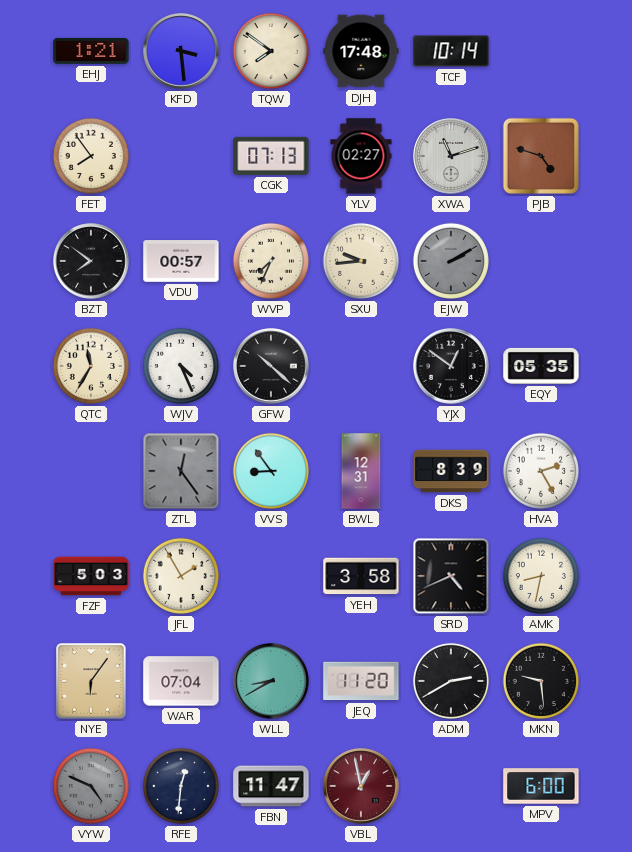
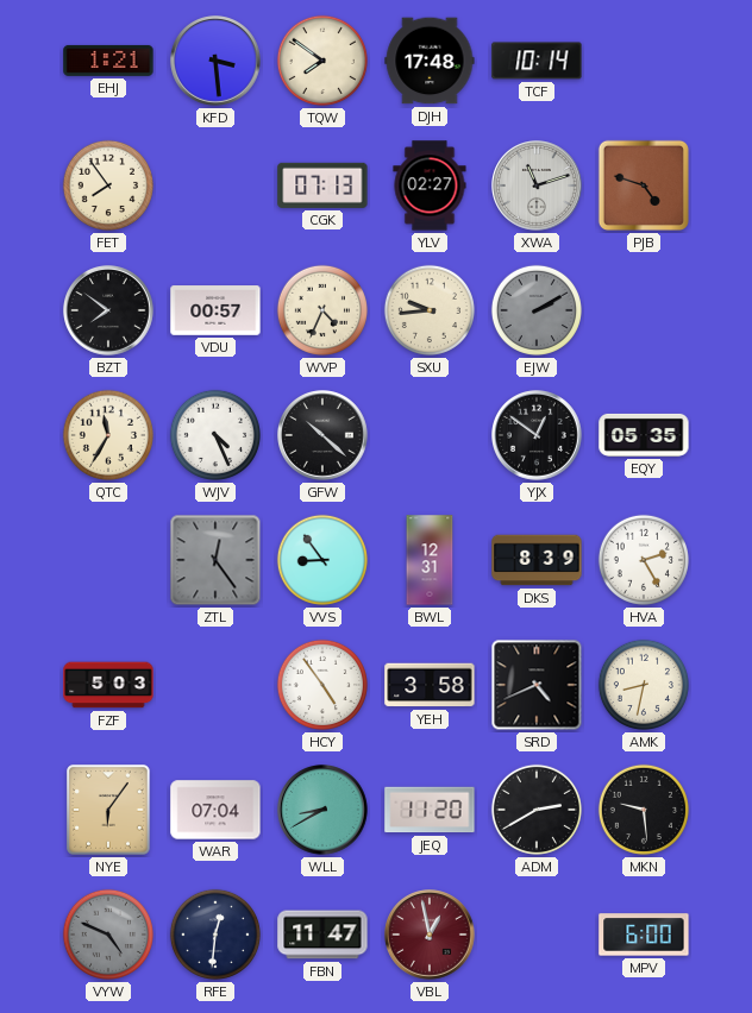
WVP: 7:34 -> 4:34
JFL: 1:55 -> none
HCY: none -> 4:54
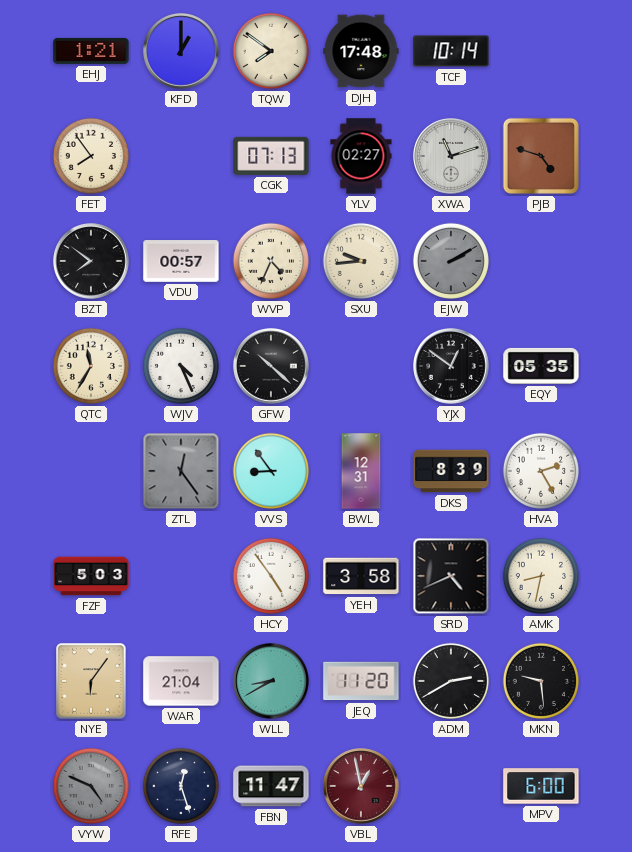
KFD: 3:29 -> 1:00
WAR: 07:04 -> 21:04
RFE: 12:31 -> 12:27
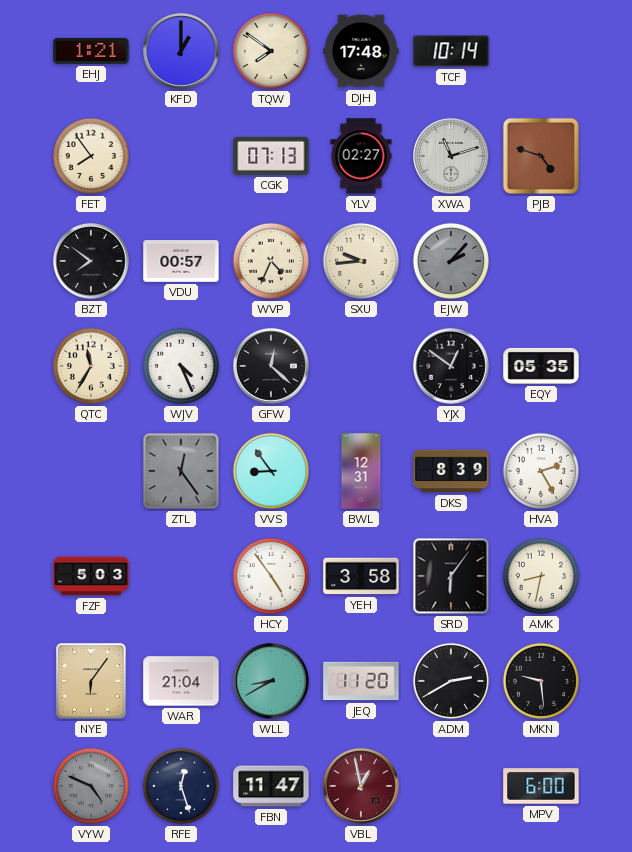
EJW: 2:10 -> 2:07
GFW: 10:22 -> 12:22
SRD: 4:41 -> 6:06
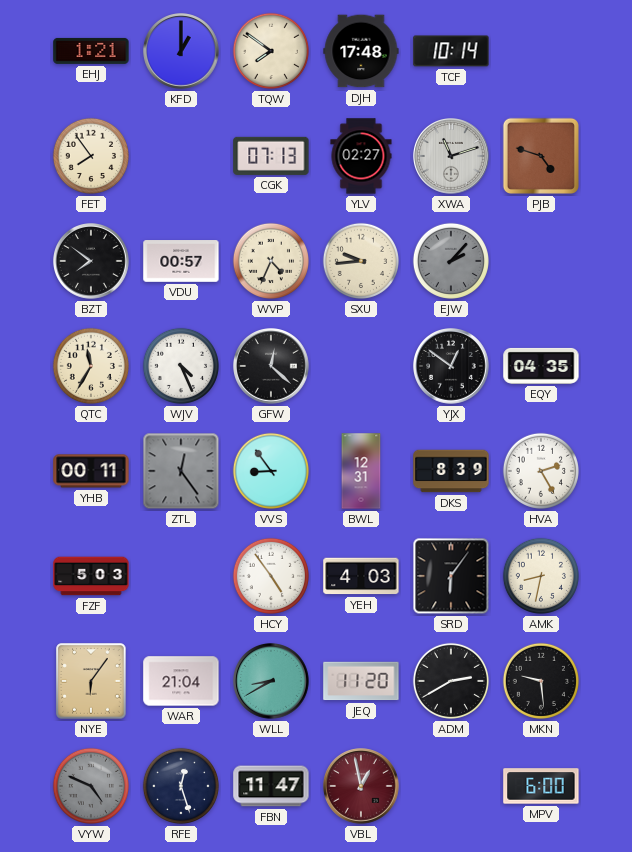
EQY: 05:35 -> 04:35
YHB: none -> 00:11
YEH: 3:58 -> 4:03
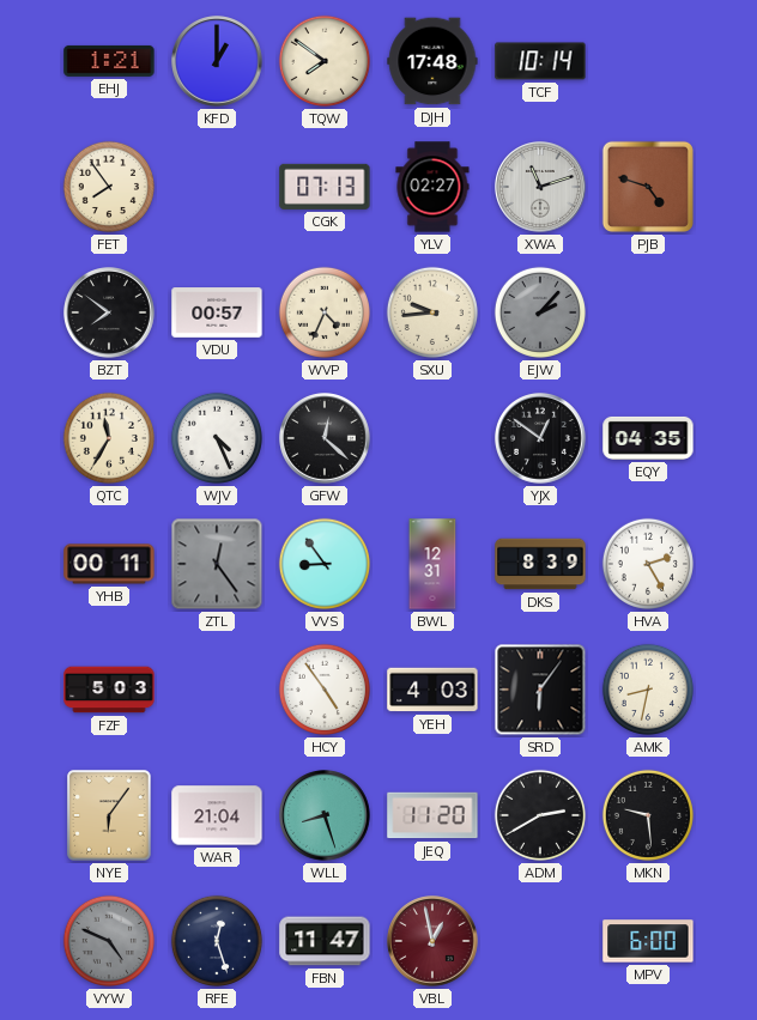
WLL: 8:40 -> 8:27
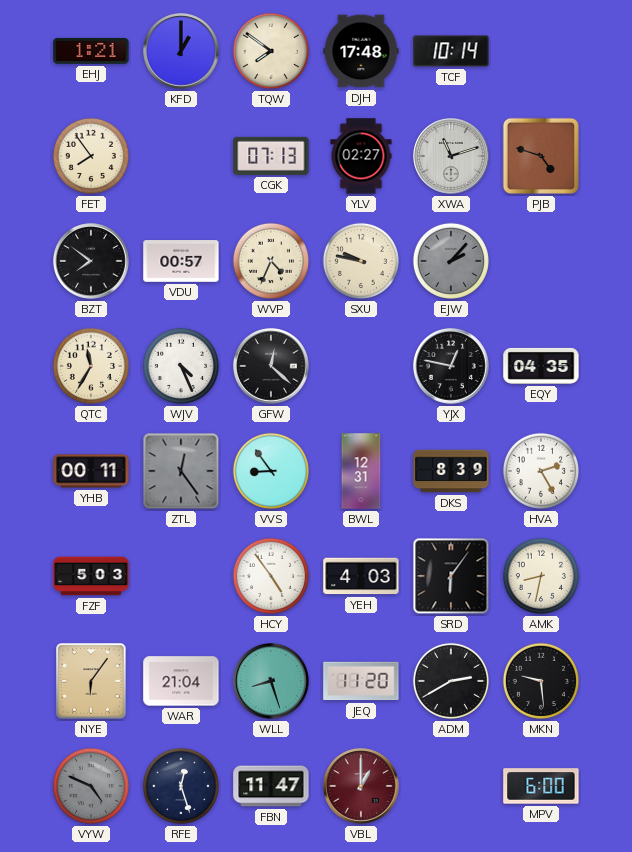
SXU: 9:44 -> 9:47
YJX: 12:51 -> 12:47
VBL: 12:58 -> 1:00
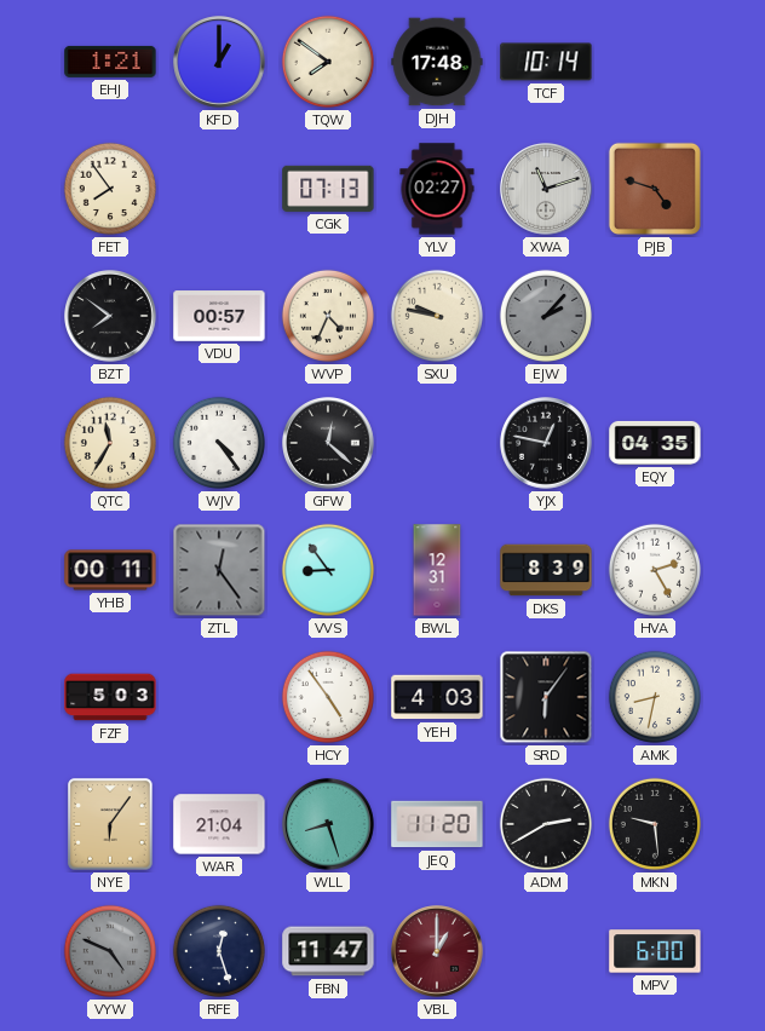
WJV: 4:26 -> 4:24
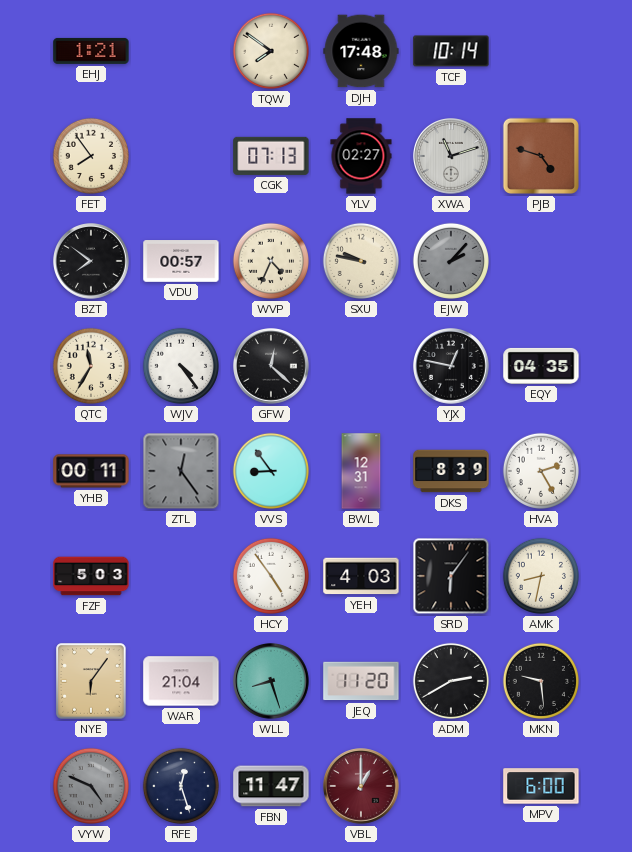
KFD: 1:00 -> none
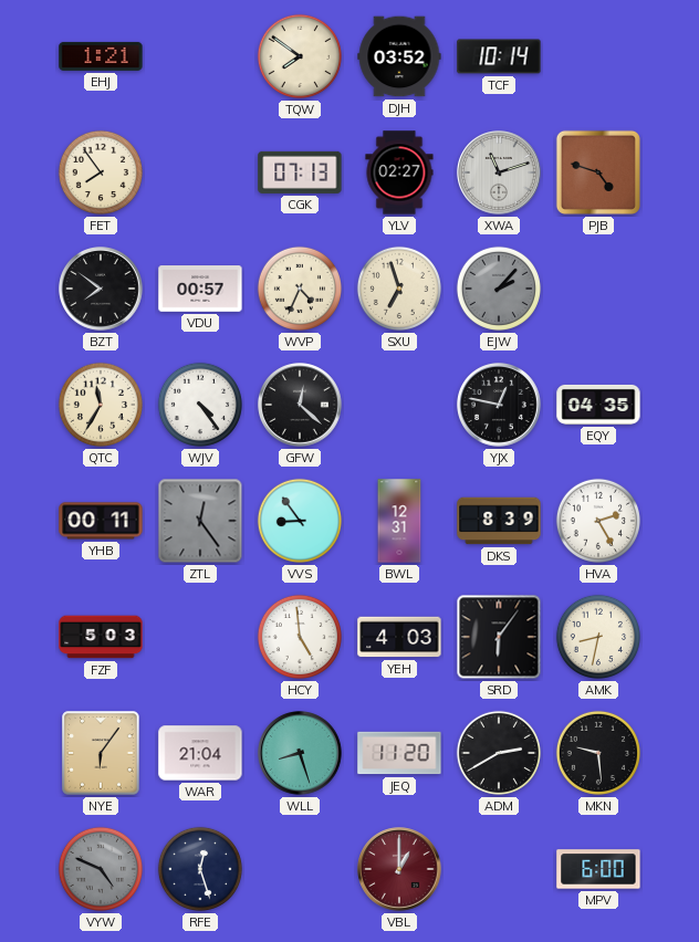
DJH: 17:48 -> 03:52
SXU: 9:47 -> 6:57
HCY: 4:54 -> 4:59
FBN: 11:47 -> none
